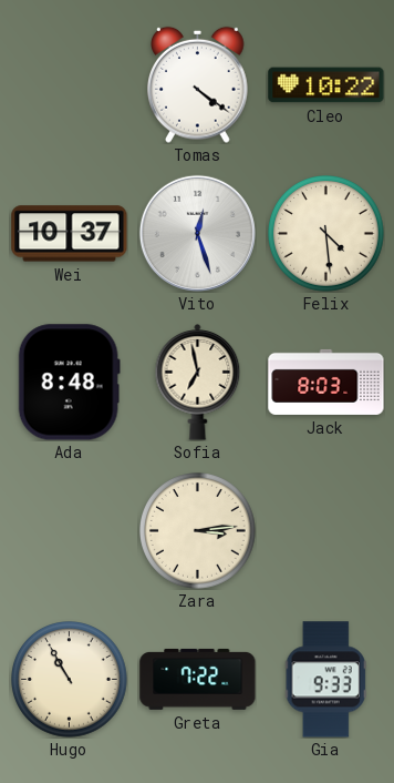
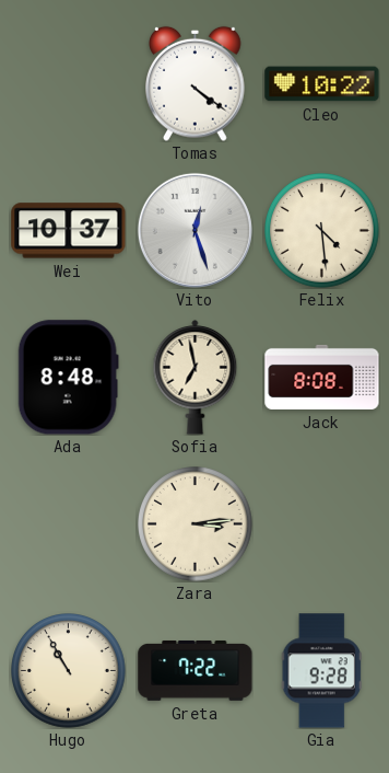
Jack: 8:03 -> 8:08
Gia: 9:33 -> 9:28
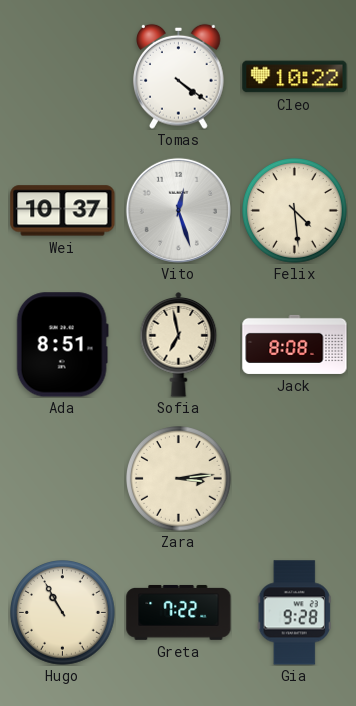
Ada: 8:48 -> 8:51
